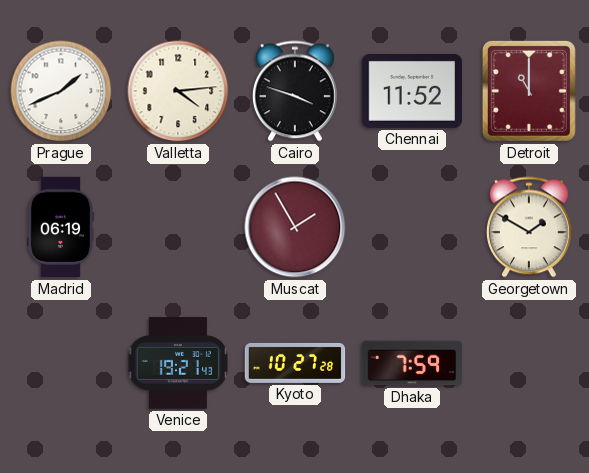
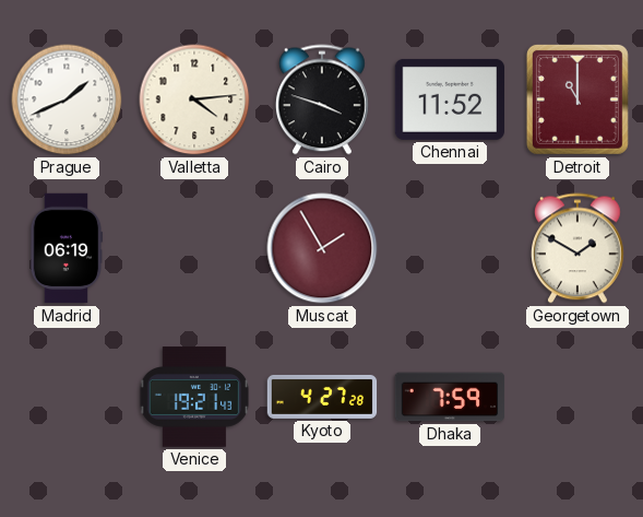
Kyoto: 10:27 -> 4:27
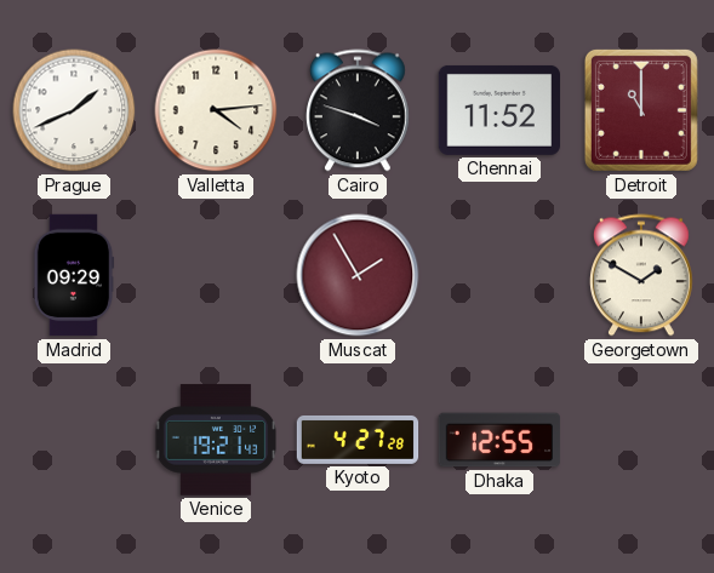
Madrid: 06:19 -> 09:29
Dhaka: 7:59 -> 12:55
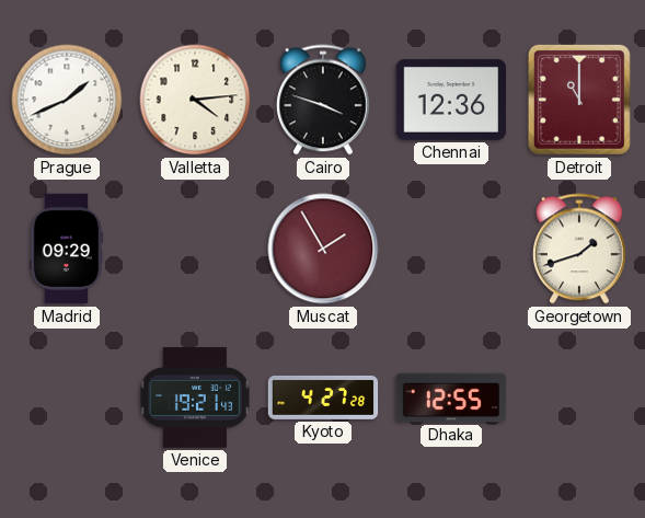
Chennai: 11:52 -> 12:36
Georgetown: 1:50 -> 1:42
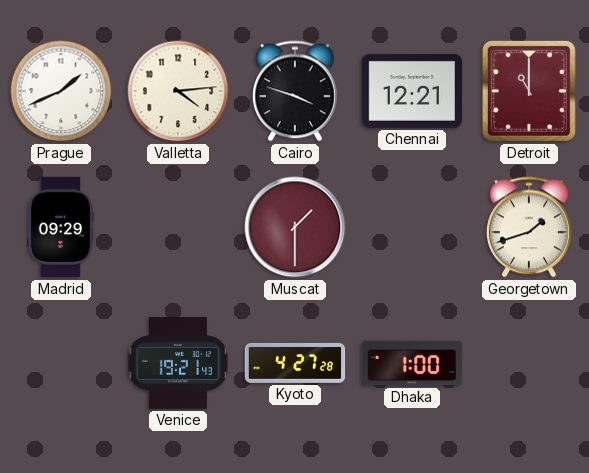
Chennai: 12:36 -> 12:21
Muscat: 1:55 -> 1:30
Dhaka: 12:55 -> 1:00
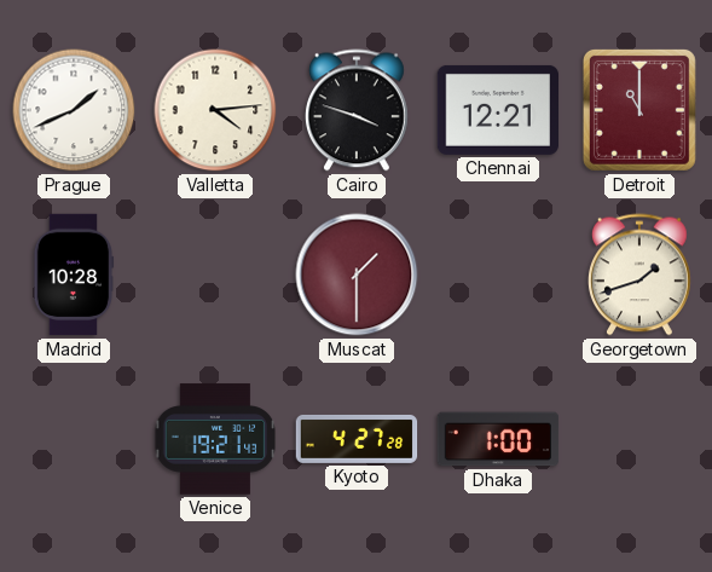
Madrid: 09:29 -> 10:28
